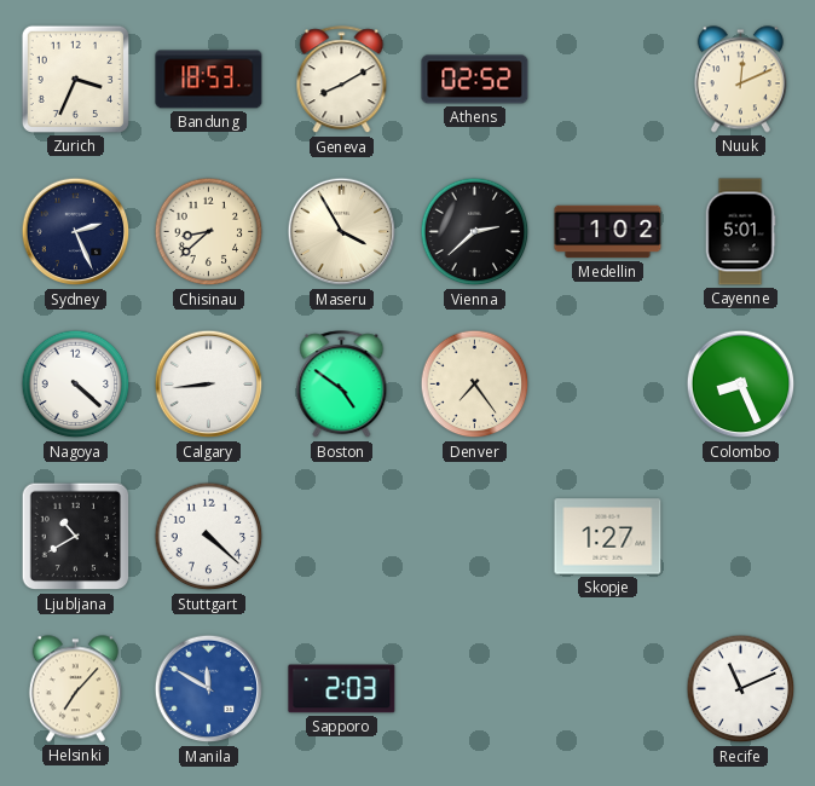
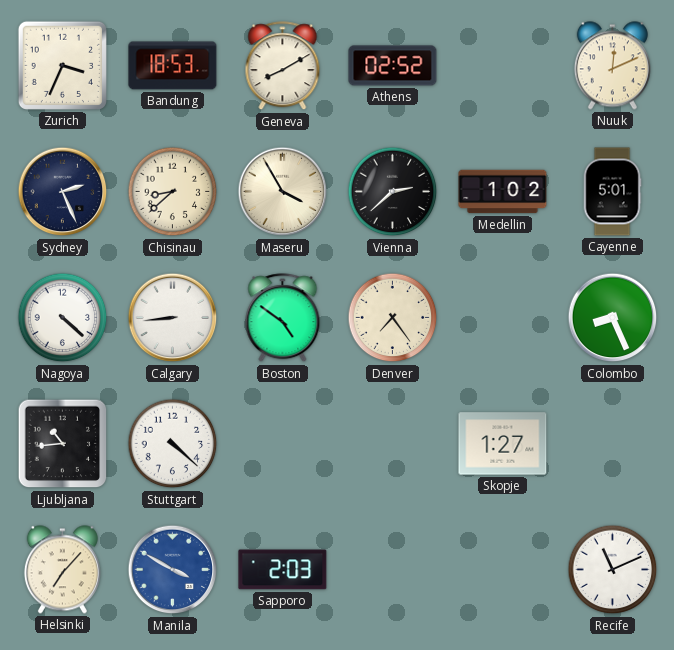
Ljubljana: 10:40 -> 10:44
Manila: 11:50 -> 3:50
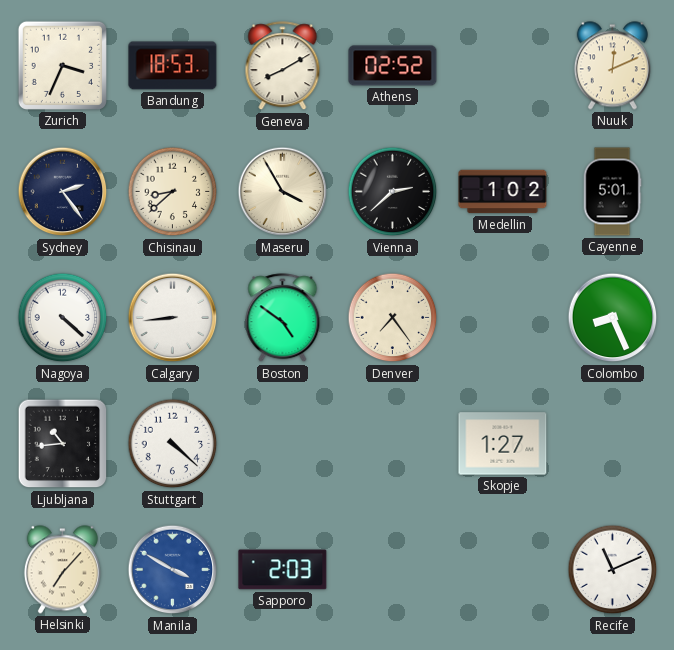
Sydney: 2:26 -> 2:24
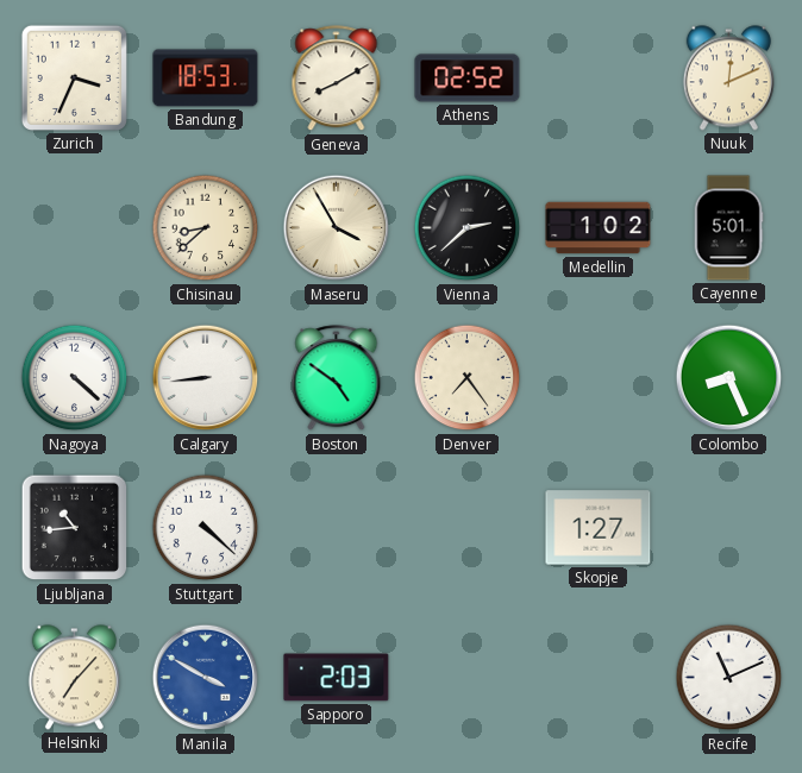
Sydney: 2:24 -> none
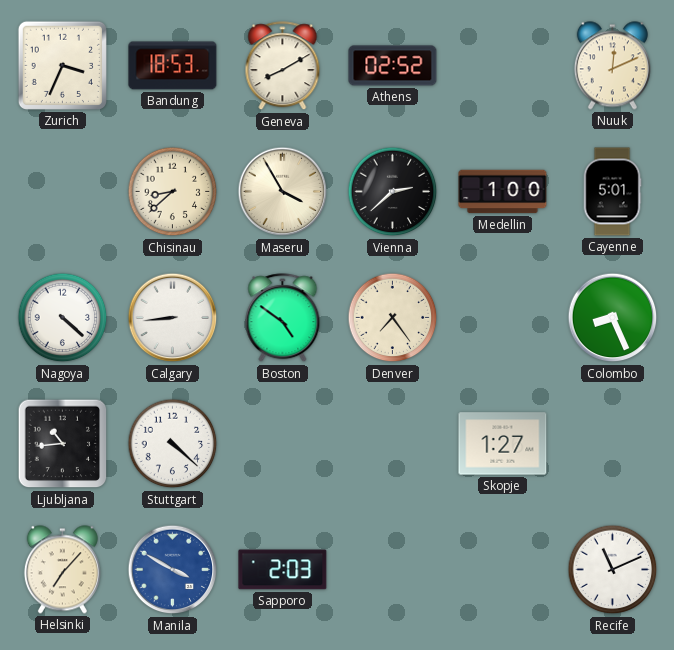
Medellin: 1:02 -> 1:00
